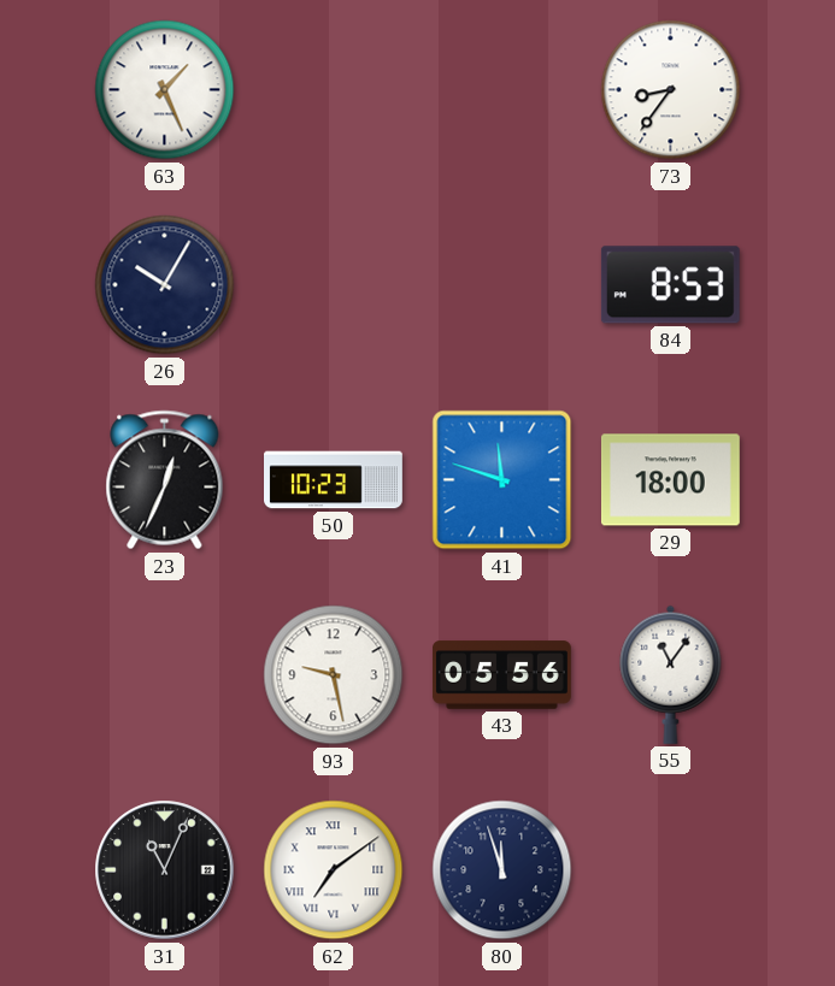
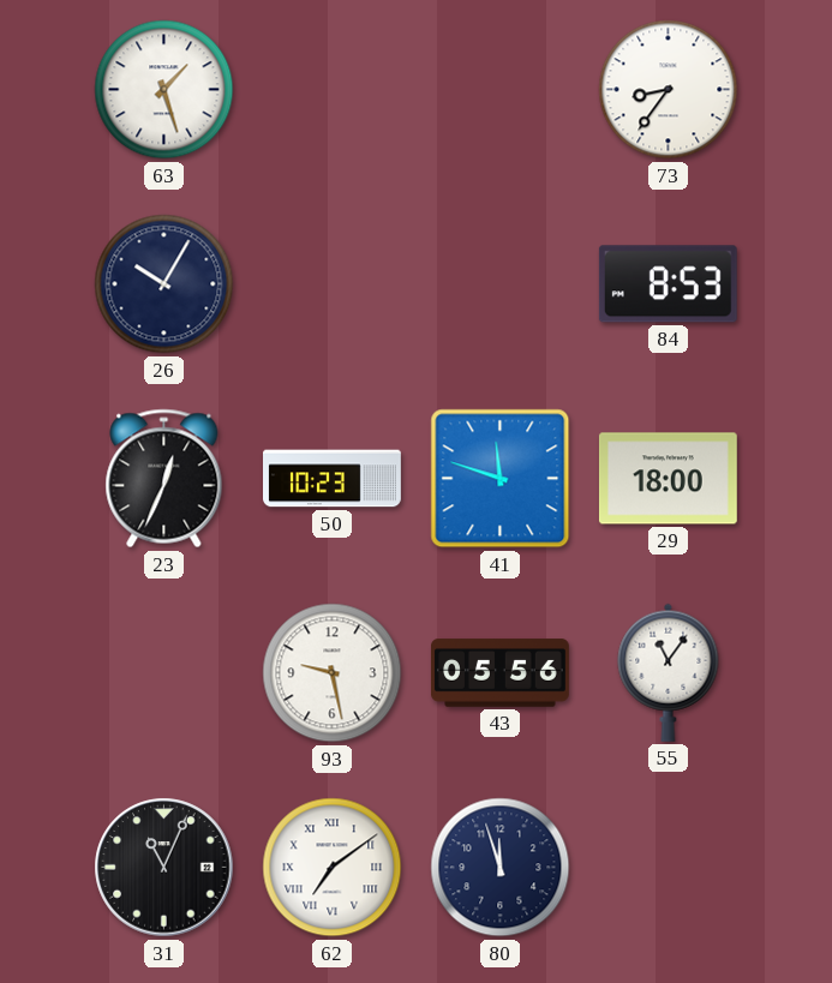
63: 1:26 -> 1:27
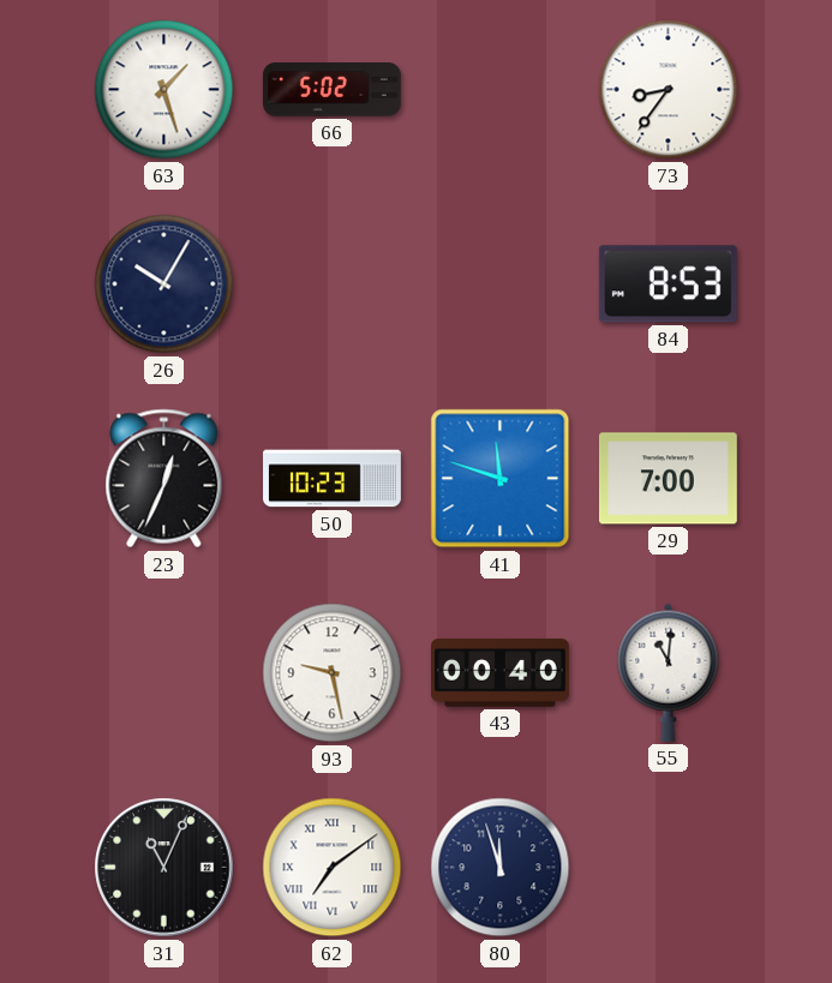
66: none -> 5:02
29: 18:00 -> 7:00
43: 05:56 -> 00:40
55: 11:06 -> 11:01
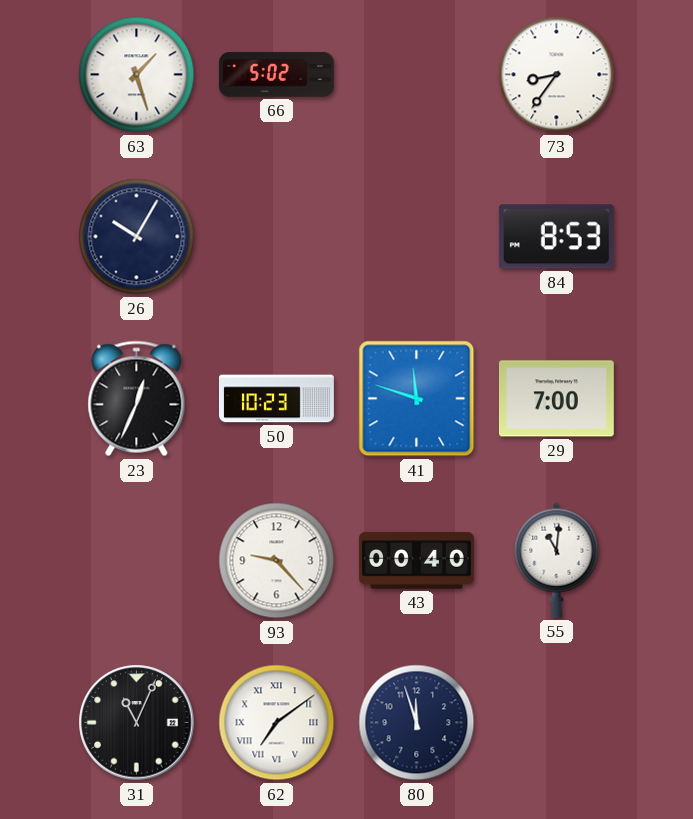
93: 9:28 -> 9:23
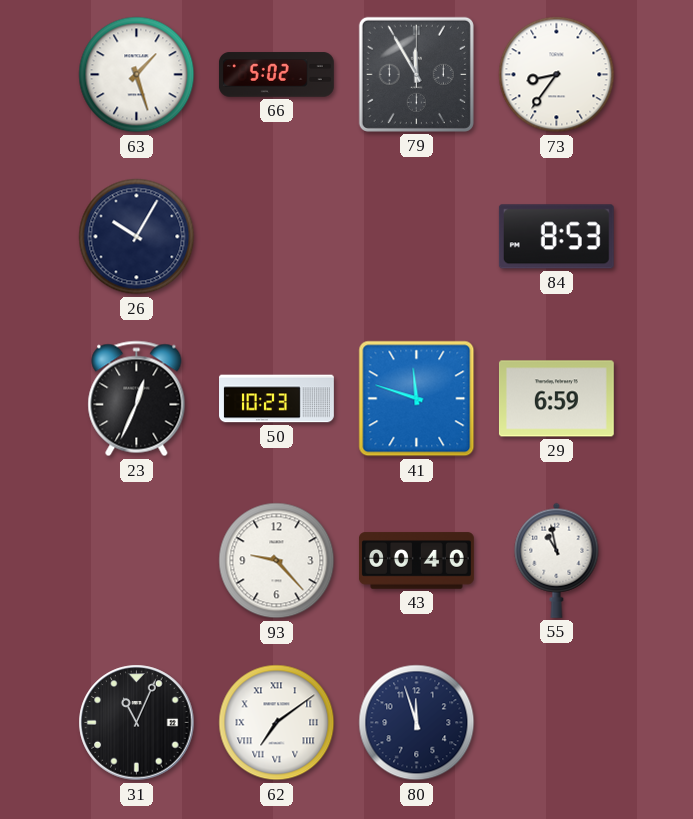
79: none -> 11:55
29: 7:00 -> 6:59
55: 11:01 -> 10:58
